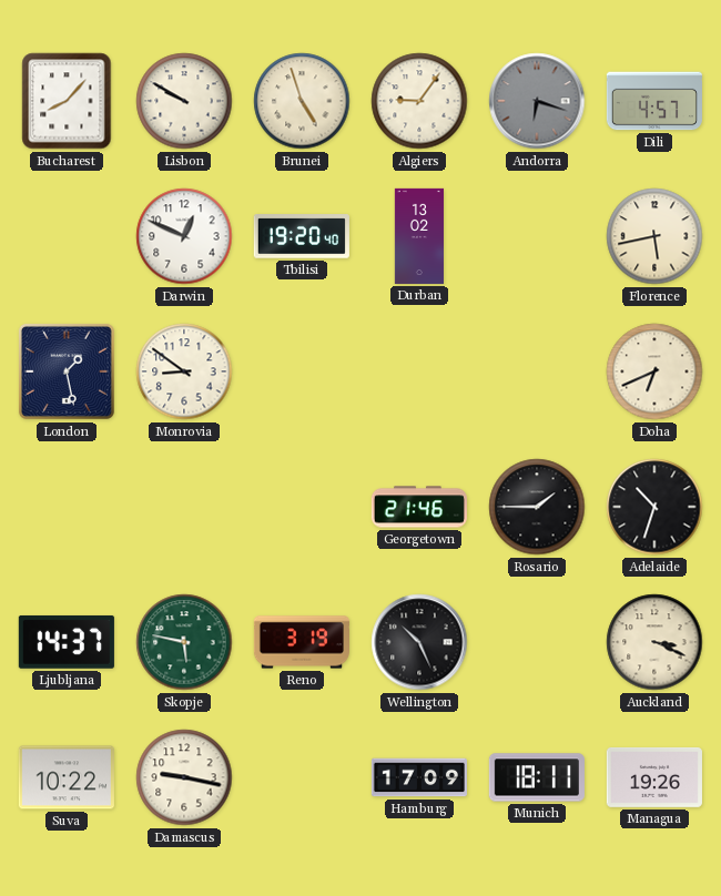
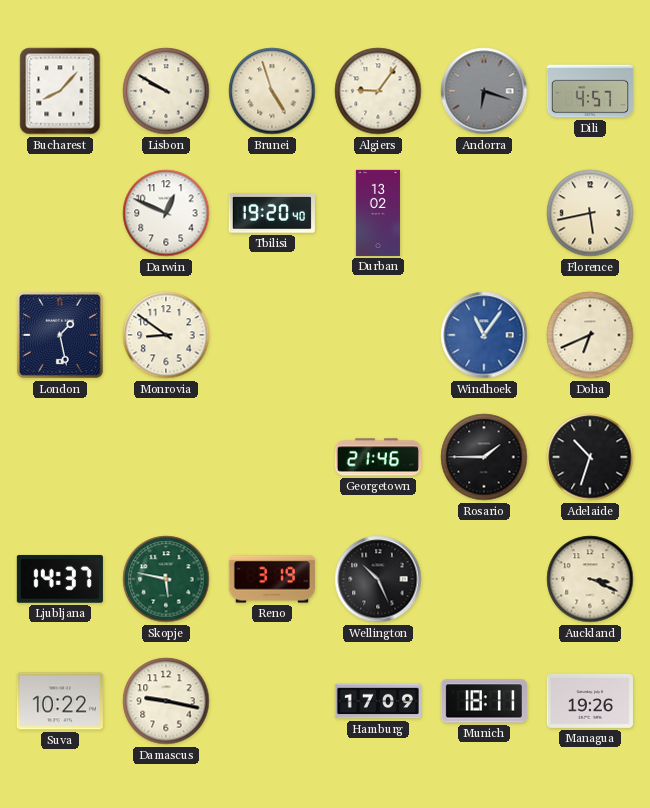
Windhoek: none -> 11:06
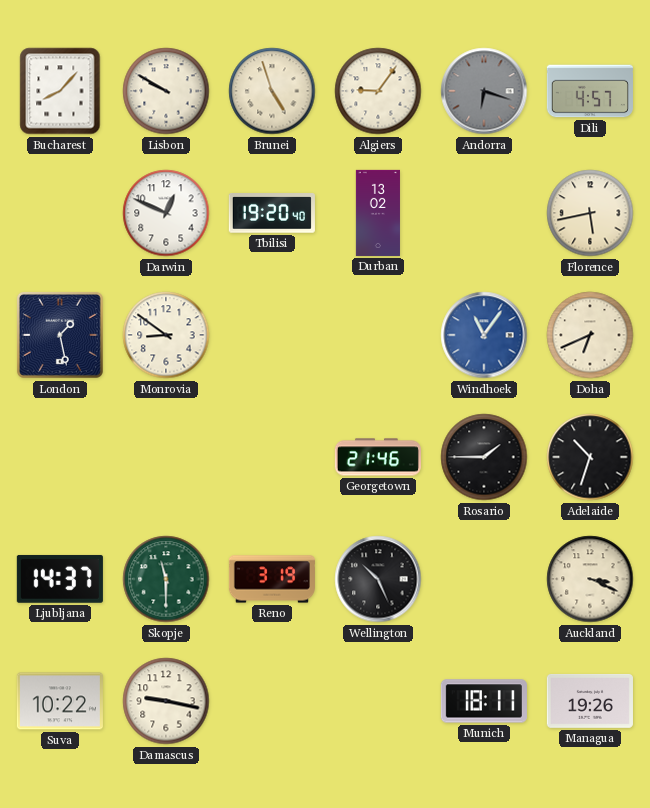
Skopje: 5:47 -> 11:30
Hamburg: 17:09 -> none
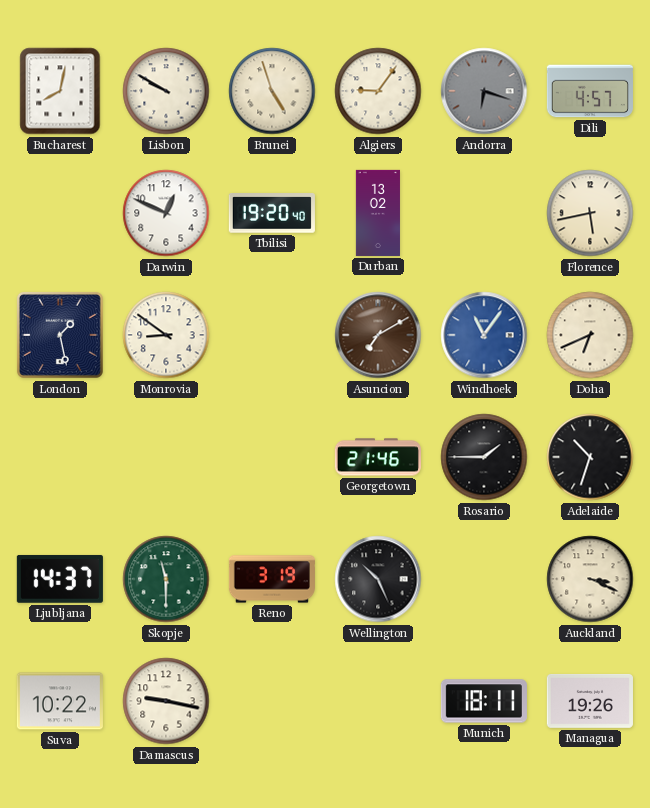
Bucharest: 8:07 -> 8:02
Asuncion: none -> 7:10
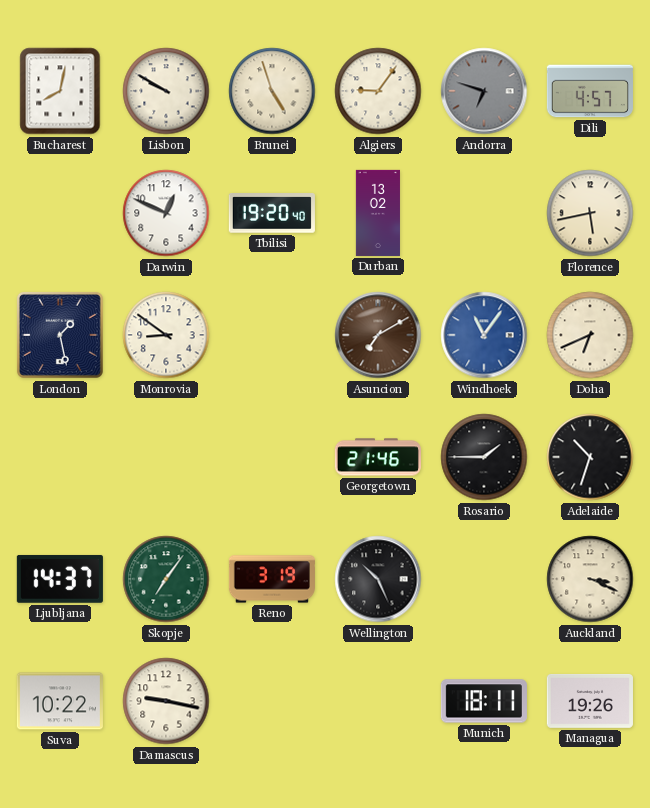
Andorra: 6:18 -> 6:48
Skopje: 11:30 -> 7:06
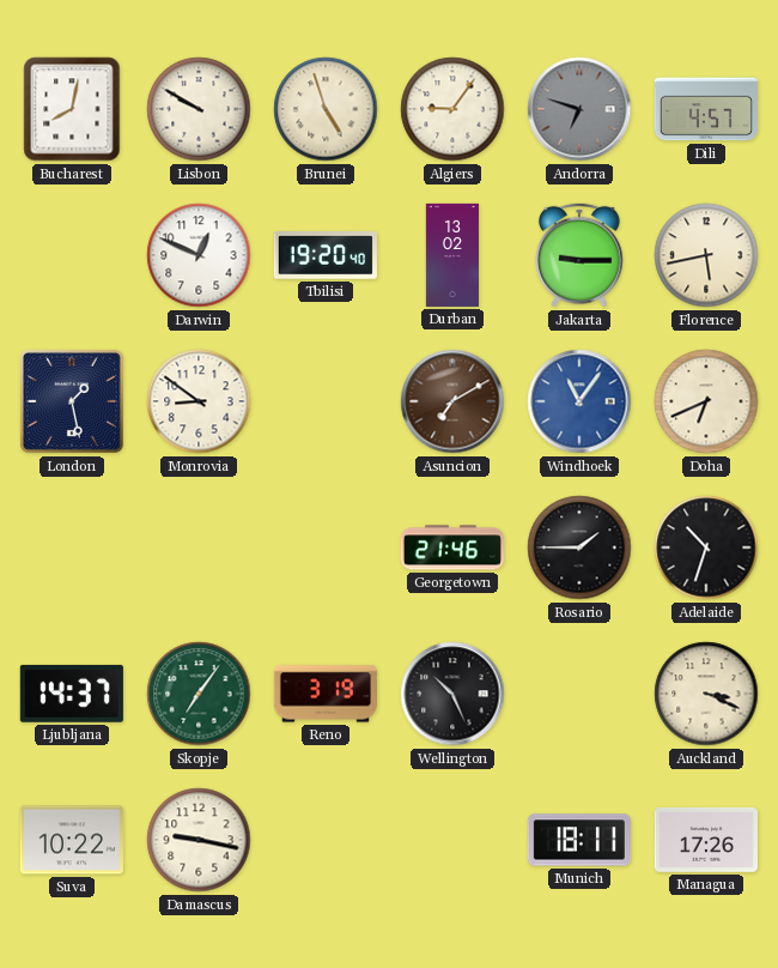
Jakarta: none -> 9:15
Managua: 19:26 -> 17:26
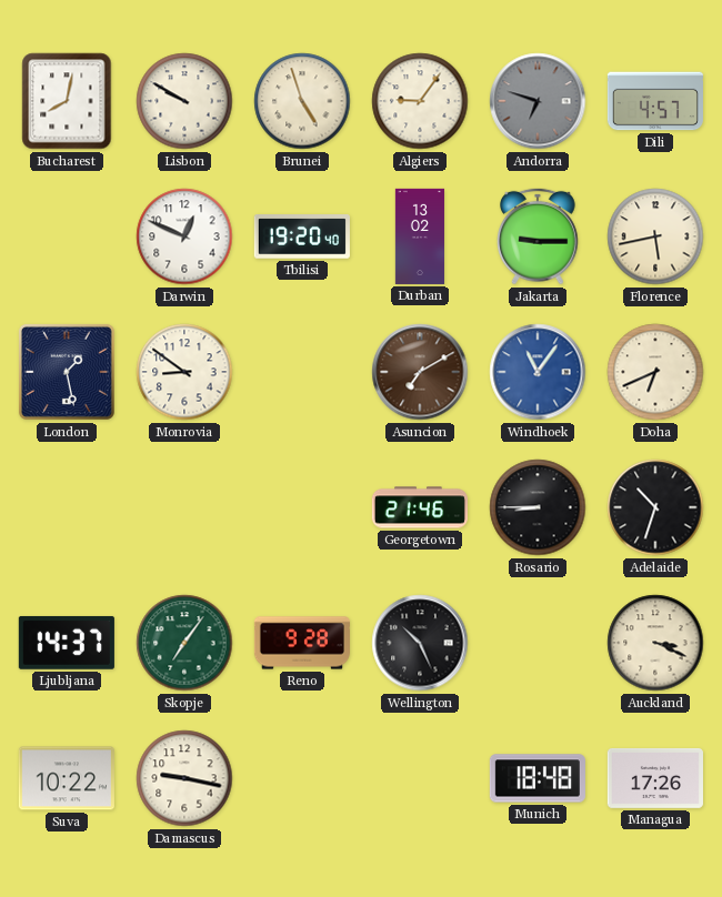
Rosario: 1:45 -> 8:45
Reno: 3:19 -> 9:28
Munich: 18:11 -> 18:48
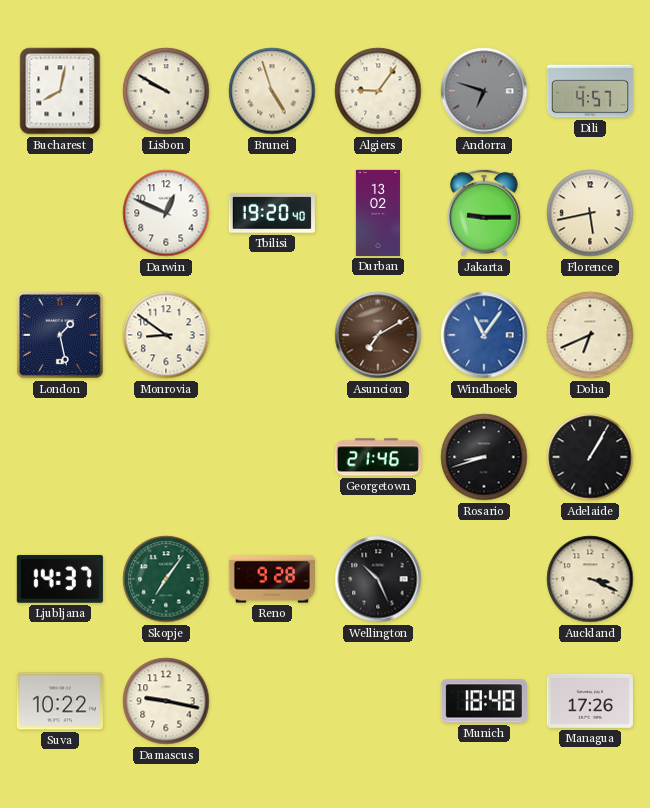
Rosario: 8:45 -> 8:42
Adelaide: 10:33 -> 1:05
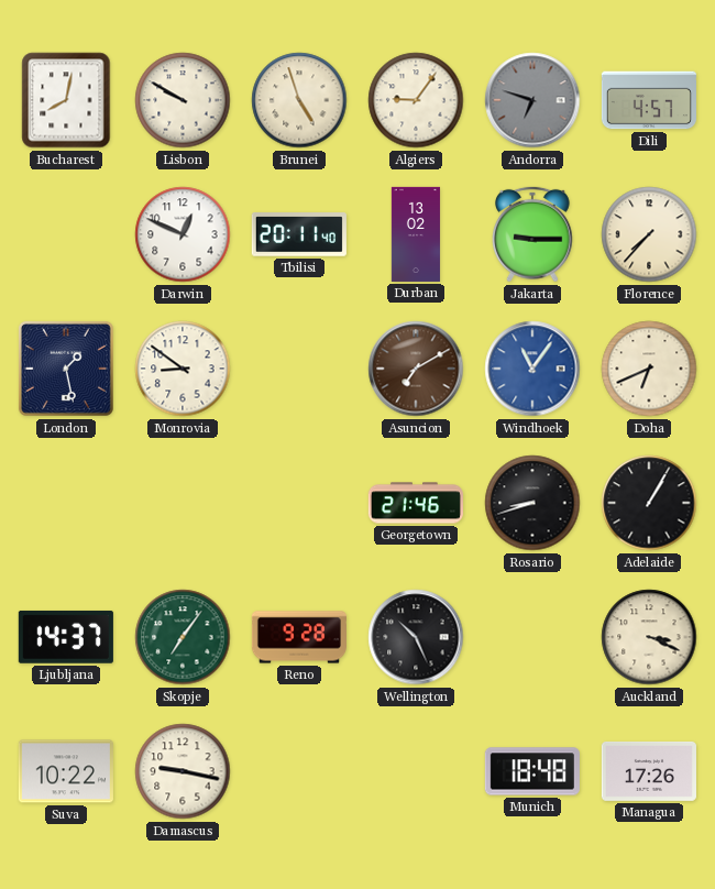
Tbilisi: 19:20 -> 20:11
Florence: 5:43 -> 7:37
